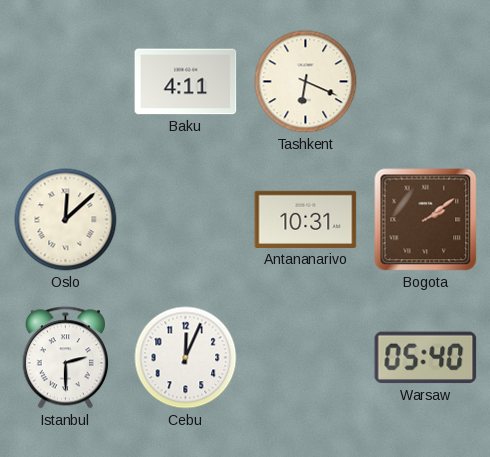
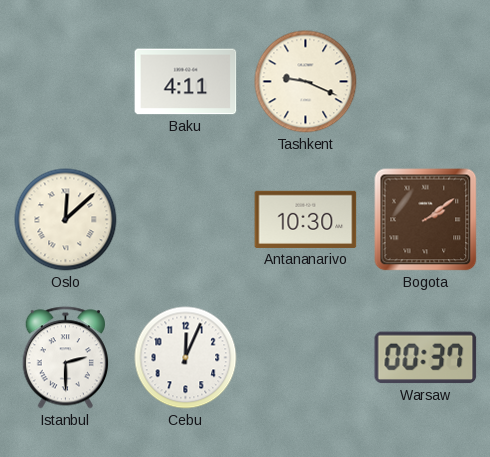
Tashkent: 6:19 -> 9:19
Antananarivo: 10:31 -> 10:30
Warsaw: 05:40 -> 00:37
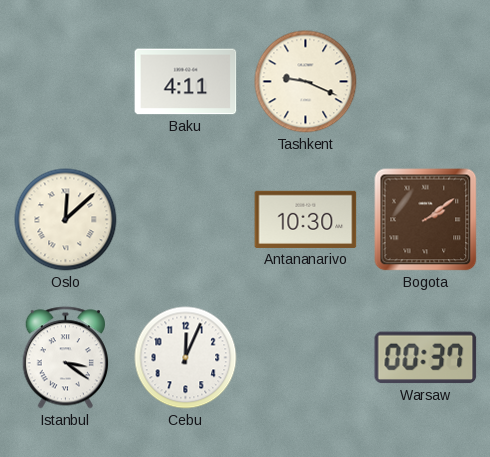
Istanbul: 2:30 -> 3:21
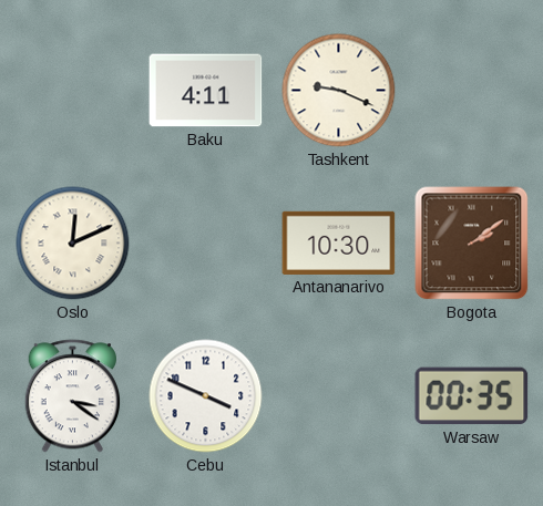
Oslo: 12:08 -> 12:11
Cebu: 12:04 -> 3:49
Warsaw: 00:37 -> 00:35
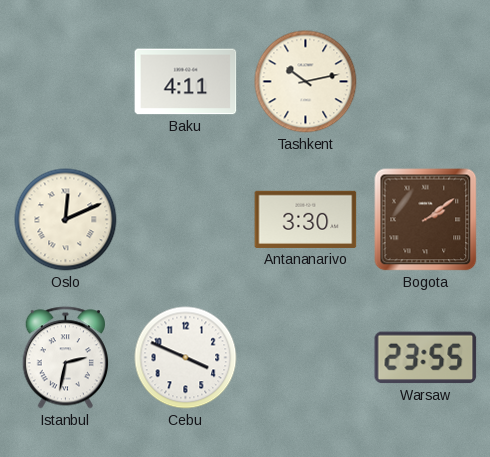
Tashkent: 9:19 -> 10:13
Antananarivo: 10:30 -> 3:30
Istanbul: 3:21 -> 2:32
Warsaw: 00:35 -> 23:55
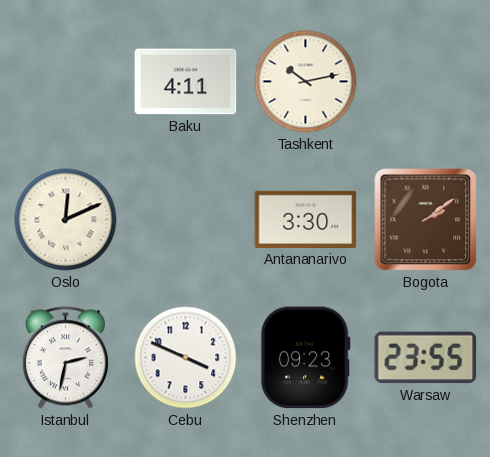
Shenzhen: none -> 09:23
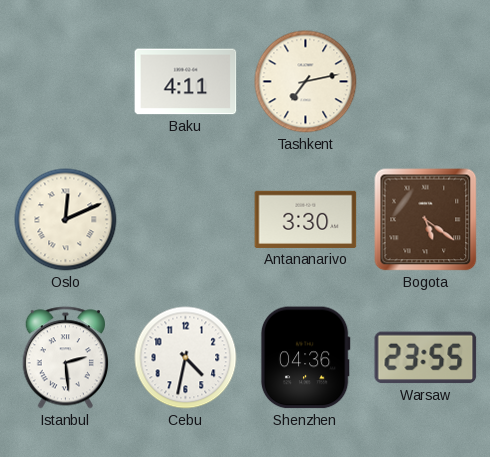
Tashkent: 10:13 -> 7:13
Bogota: 2:09 -> 5:21
Istanbul: 2:32 -> 2:29
Cebu: 3:49 -> 4:32
Shenzhen: 09:23 -> 04:36
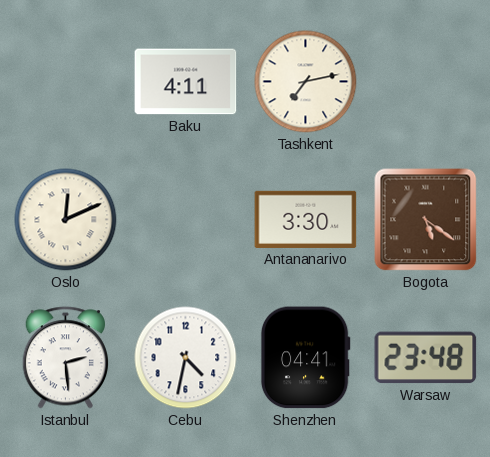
Shenzhen: 04:36 -> 04:41
Warsaw: 23:55 -> 23:48
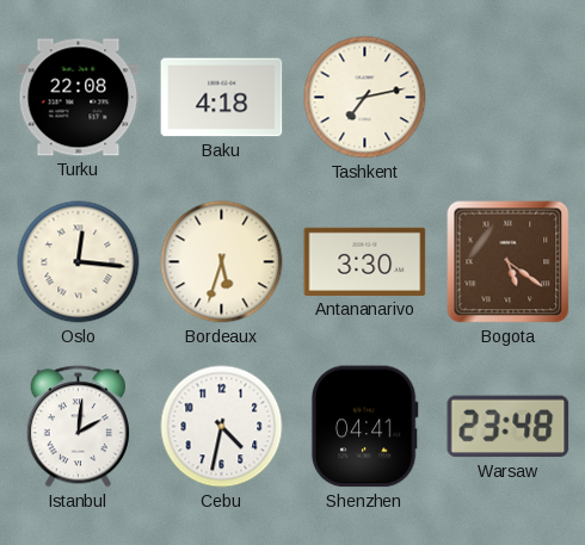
Turku: none -> 22:08
Baku: 4:11 -> 4:18
Oslo: 12:11 -> 12:16
Bordeaux: none -> 5:33
Istanbul: 2:29 -> 2:01
